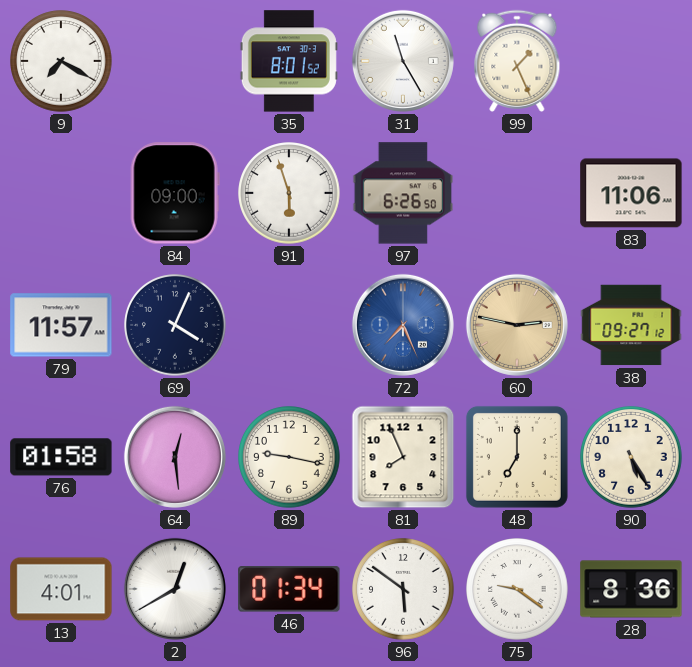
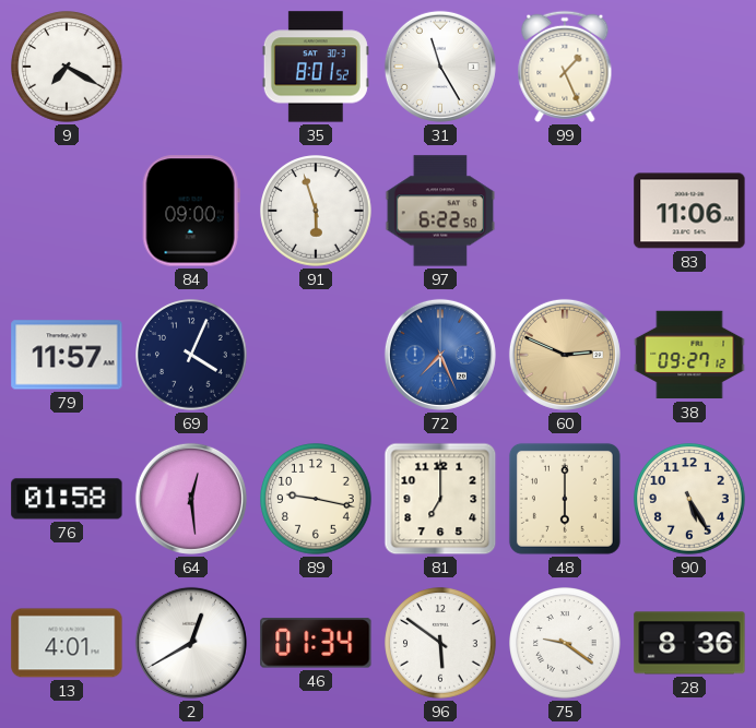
97: 6:26 -> 6:22
60: 2:47 -> 2:49
81: 7:56 -> 7:00
48: 7:00 -> 6:00
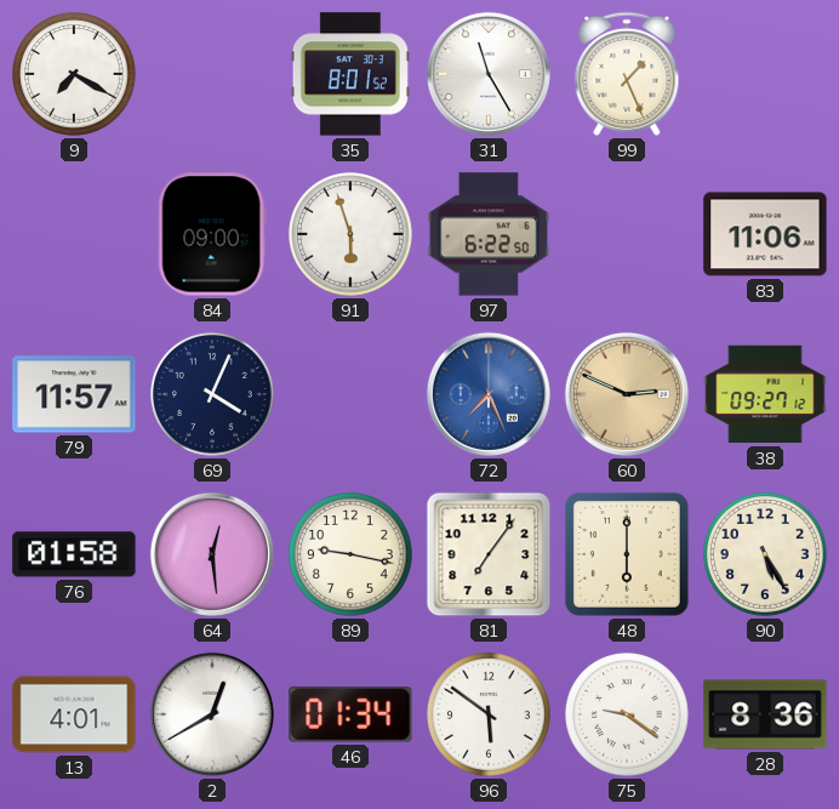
81: 7:00 -> 7:06
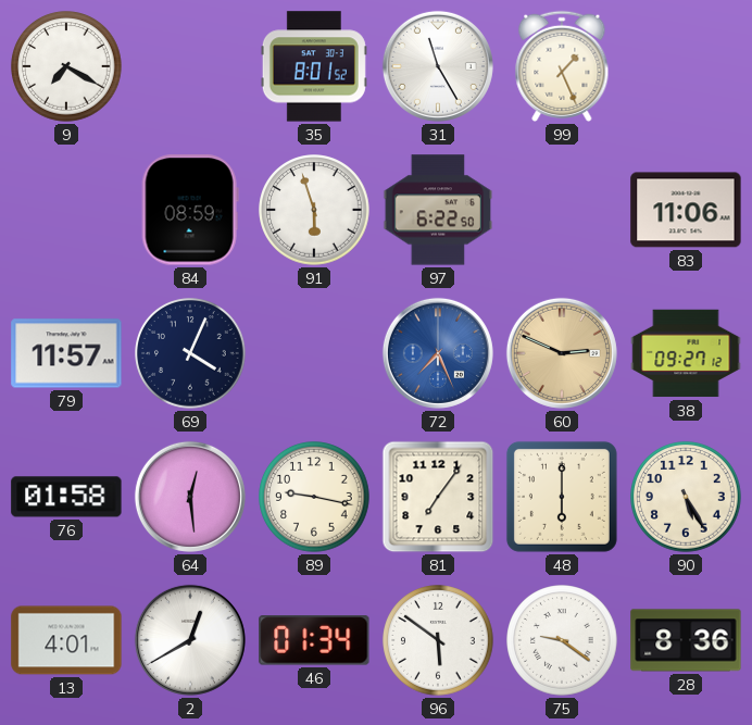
84: 09:00 -> 08:59
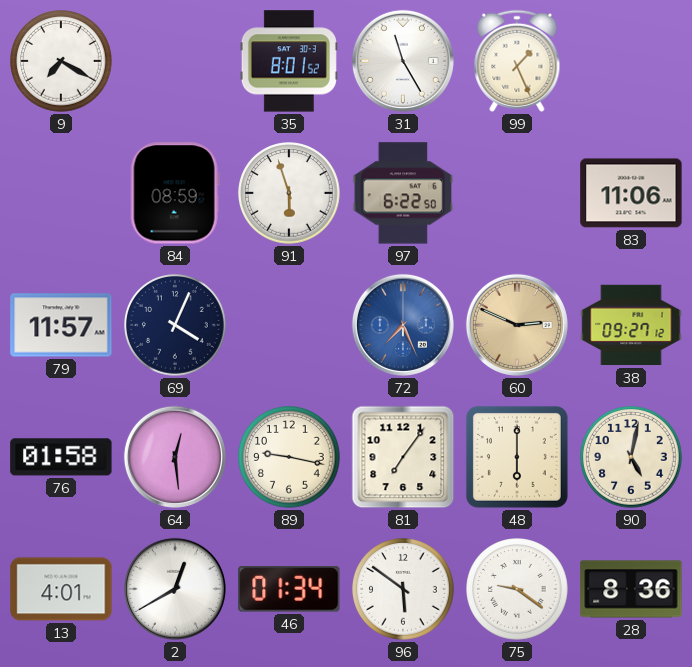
90: 5:25 -> 5:02
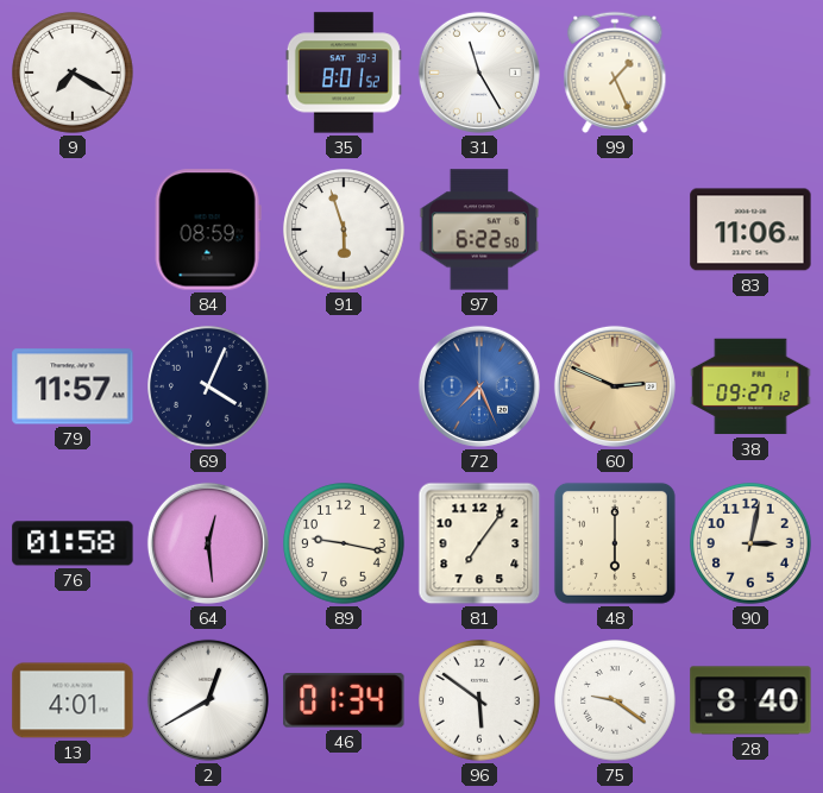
90: 5:02 -> 3:02
28: 8:36 -> 8:40
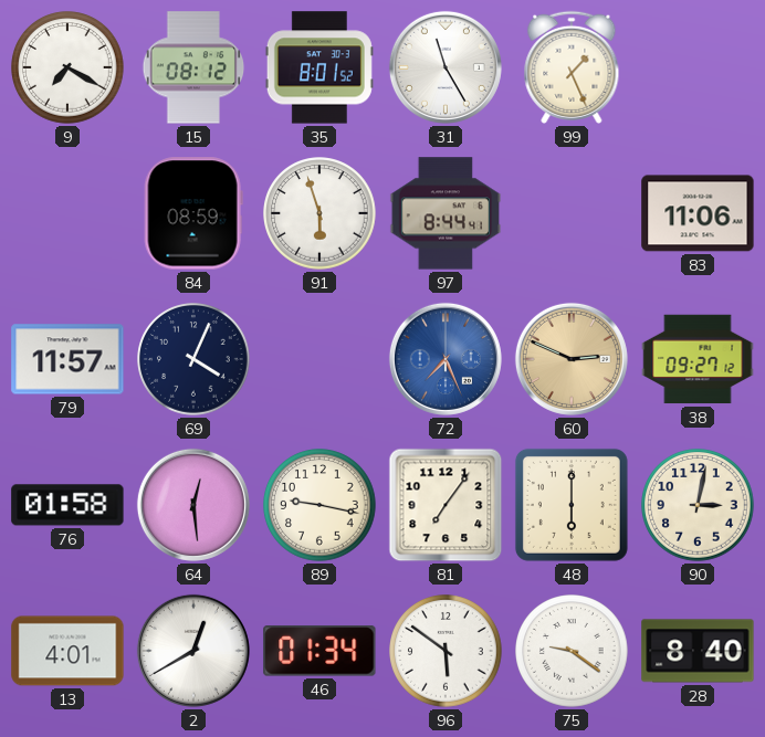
15: none -> 08:12
97: 6:22 -> 8:44
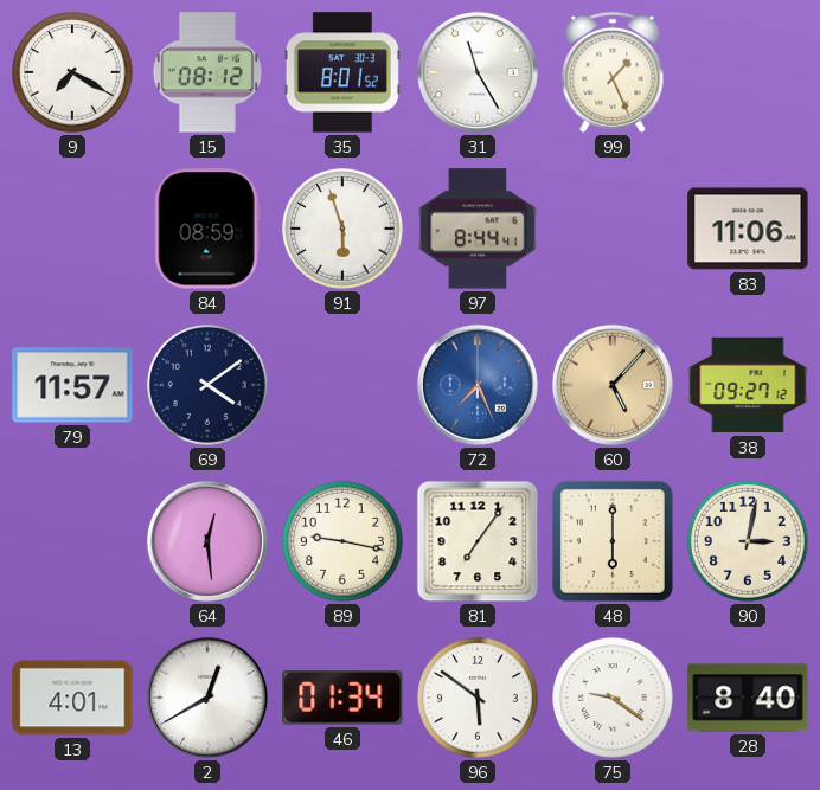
69: 4:04 -> 4:09
60: 2:49 -> 5:07
76: 01:58 -> none
